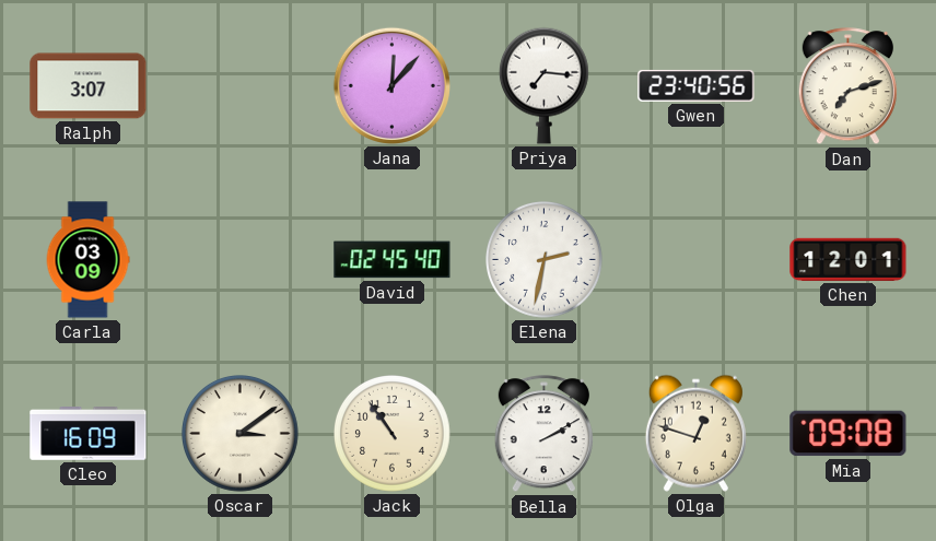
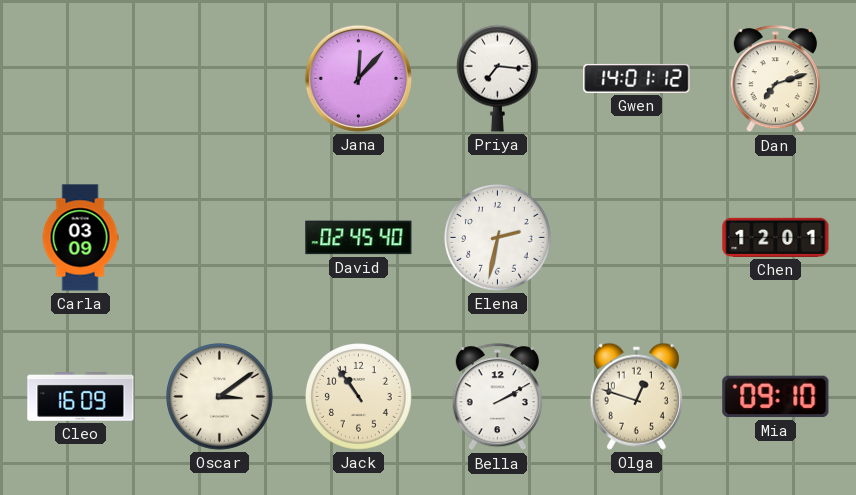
Ralph: 3:07 -> none
Gwen: 23:40 -> 14:01
Mia: 09:08 -> 09:10
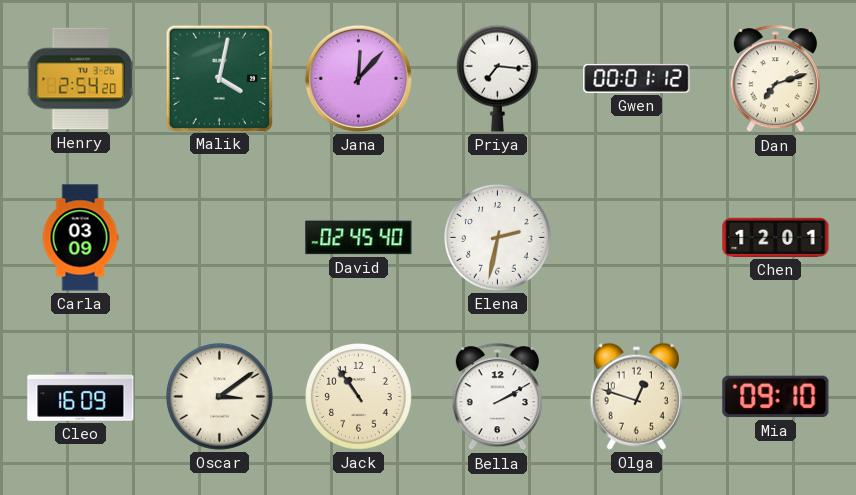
Henry: none -> 2:54
Malik: none -> 4:02
Gwen: 14:01 -> 00:01
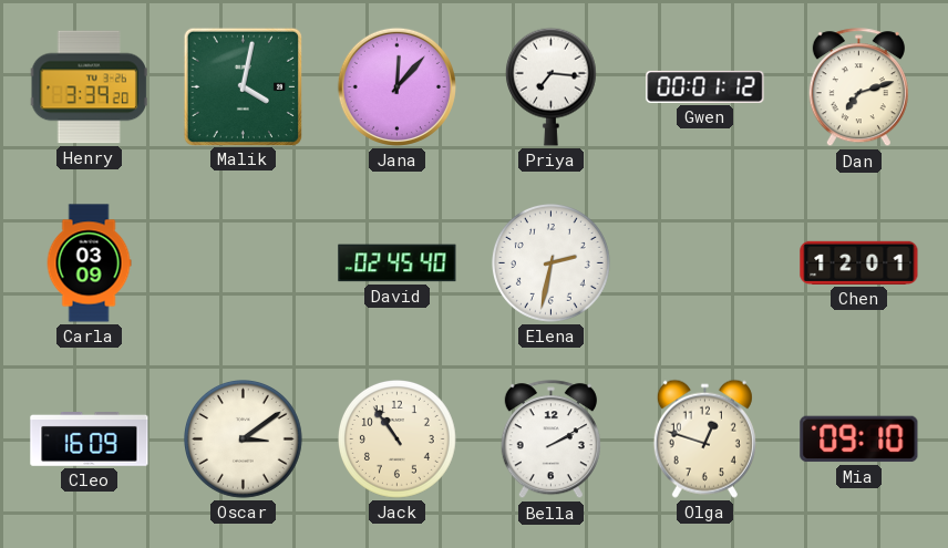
Henry: 2:54 -> 3:39
